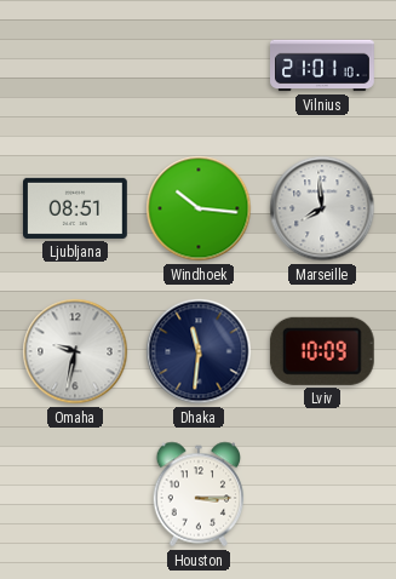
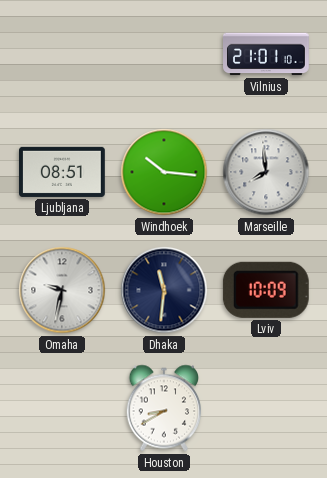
Houston: 3:15 -> 8:40
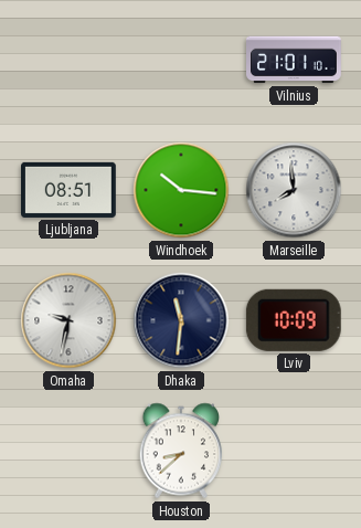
Houston: 8:40 -> 8:38
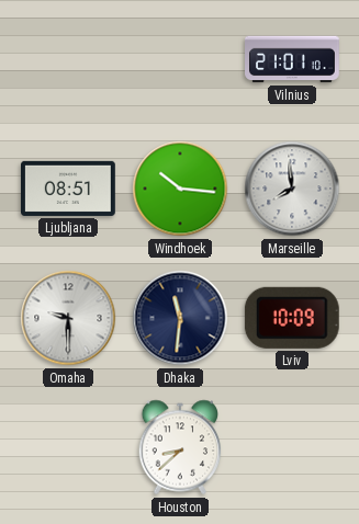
Omaha: 9:32 -> 9:30
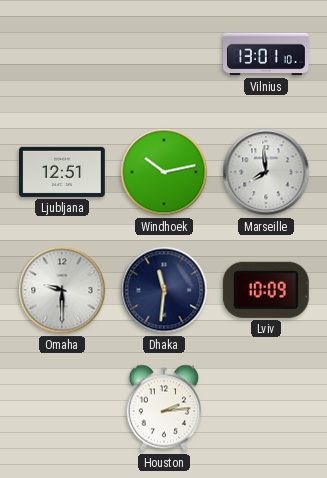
Vilnius: 21:01 -> 13:01
Ljubljana: 08:51 -> 12:51
Windhoek: 10:16 -> 10:13
Houston: 8:38 -> 2:14
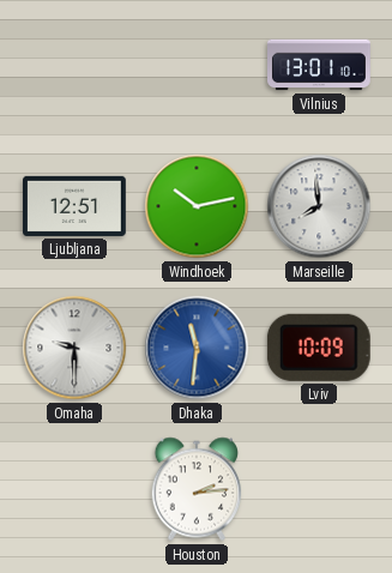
Dhaka dial: navy -> blue
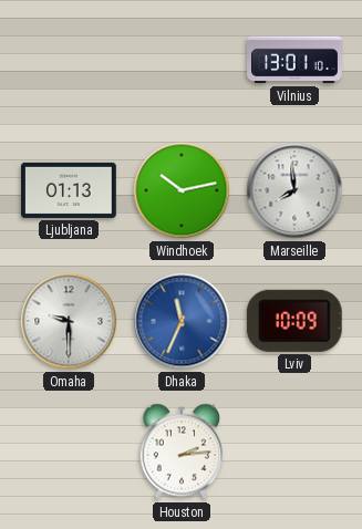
Ljubljana: 12:51 -> 01:13
Dhaka: 11:31 -> 11:34
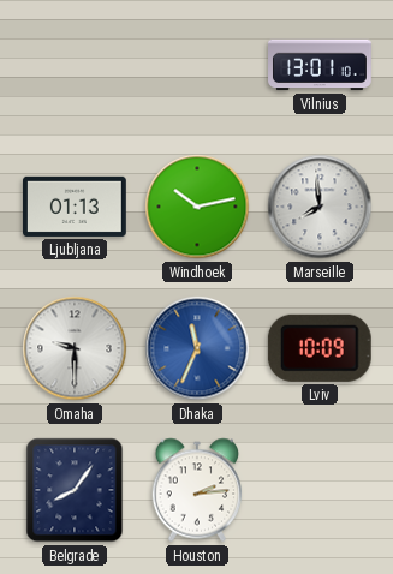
Belgrade: none -> 8:06
